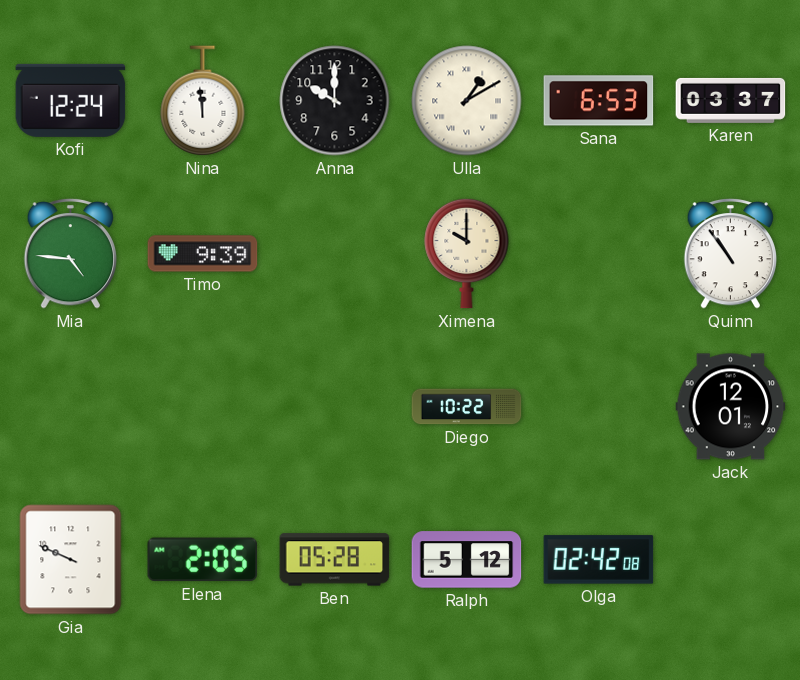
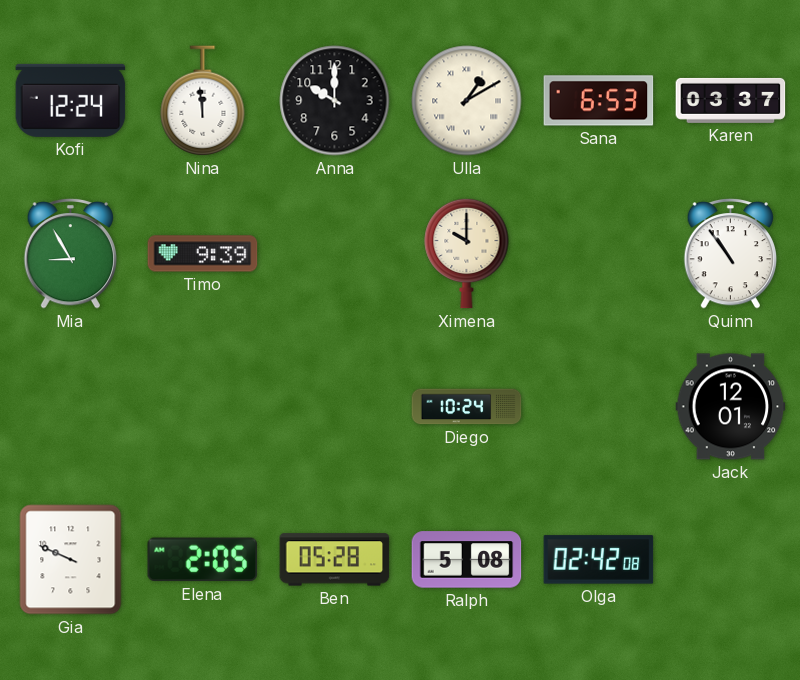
Mia: 4:46 -> 8:55
Diego: 10:22 -> 10:24
Ralph: 5:12 -> 5:08
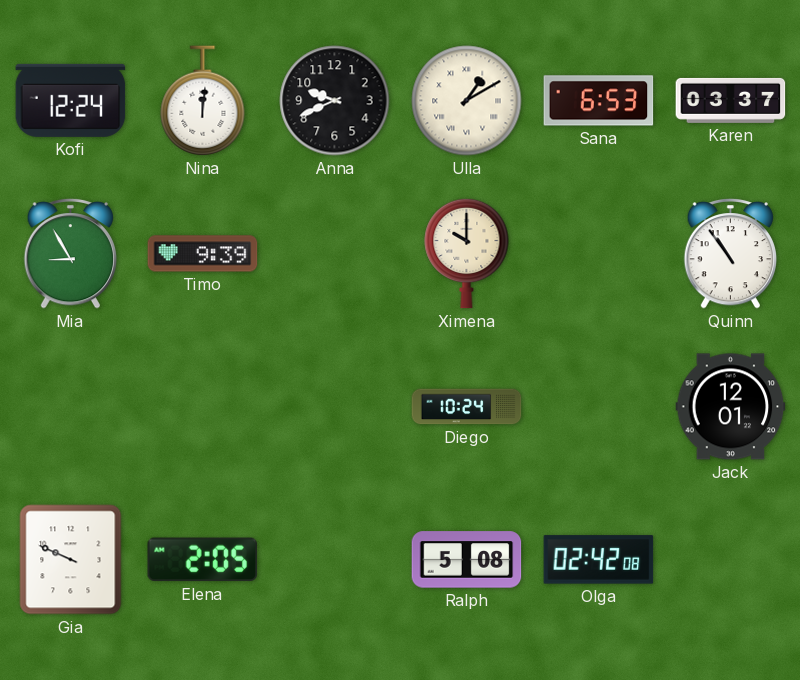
Nina: 11:59 -> 12:01
Anna: 10:00 -> 9:41
Ben: 05:28 -> none
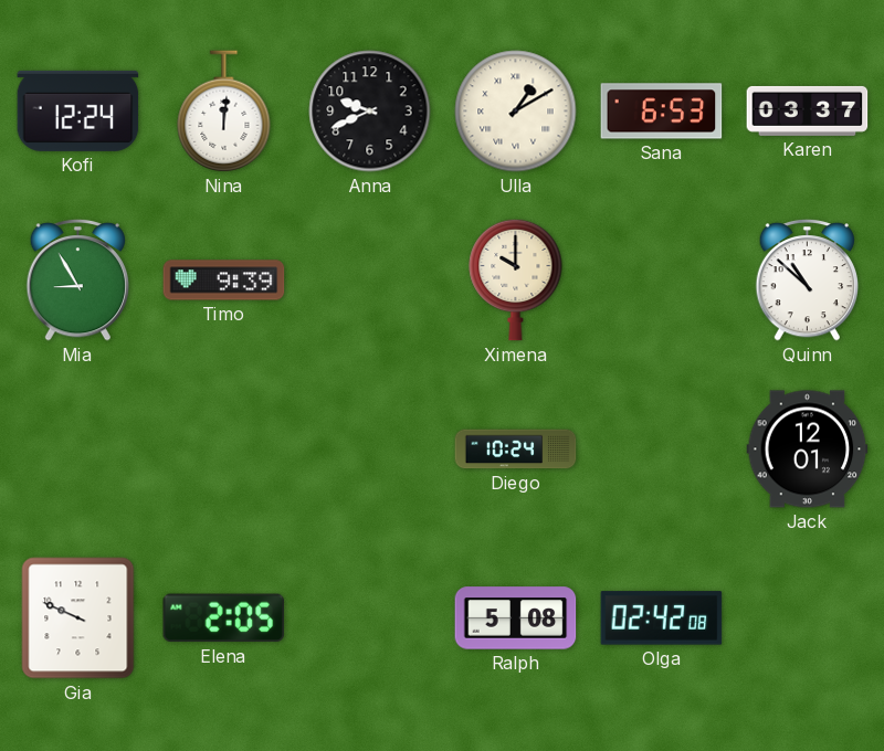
Quinn: 10:54 -> 10:52
